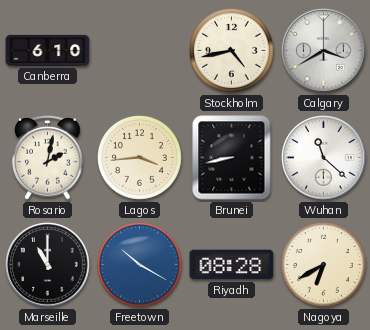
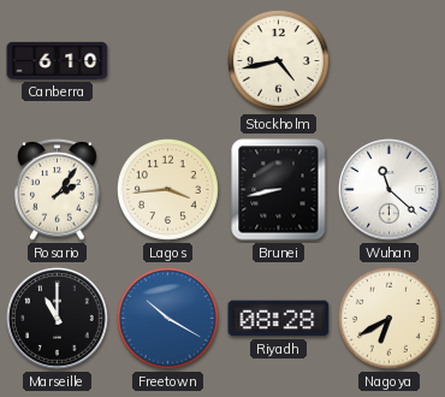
Calgary: 3:40 -> none
Rosario: 2:02 -> 2:06
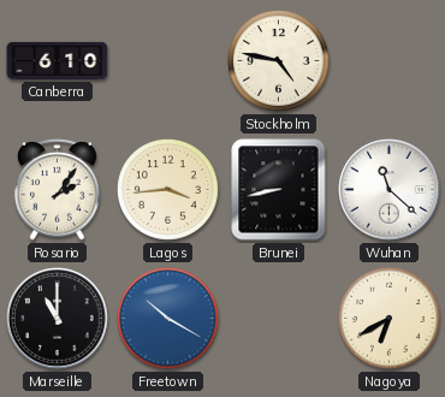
Stockholm: 4:43 -> 4:47
Riyadh: 08:28 -> none
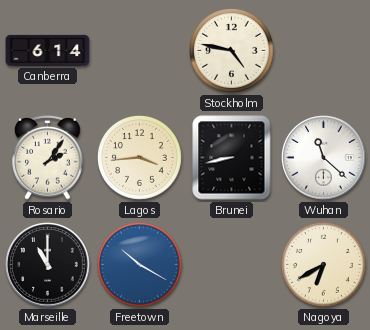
Canberra: 6:10 -> 6:14
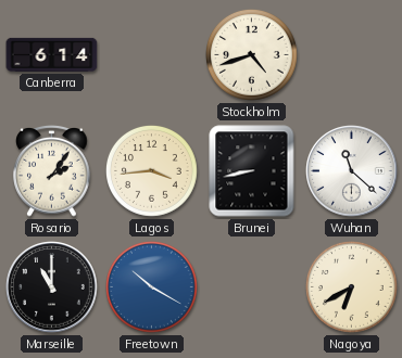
Stockholm: 4:47 -> 4:42
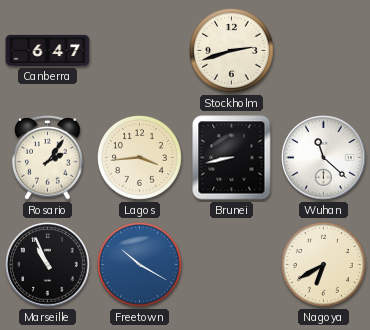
Canberra: 6:14 -> 6:47
Stockholm: 4:42 -> 2:42
Marseille: 11:00 -> 10:56
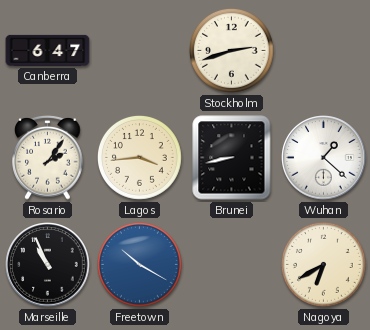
Wuhan: 11:22 -> 1:22
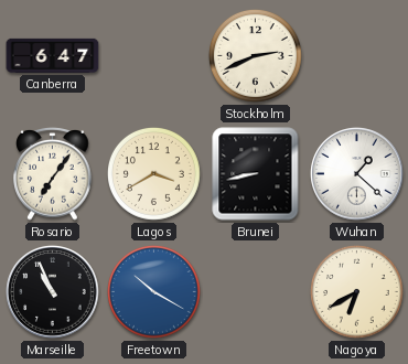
Stockholm: 2:42 -> 2:41
Rosario: 2:06 -> 7:06
Lagos: 3:44 -> 3:40
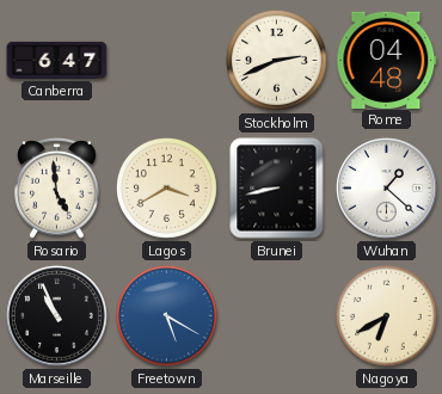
Rome: none -> 04:48
Rosario: 7:06 -> 4:59
Freetown: 10:20 -> 5:20
